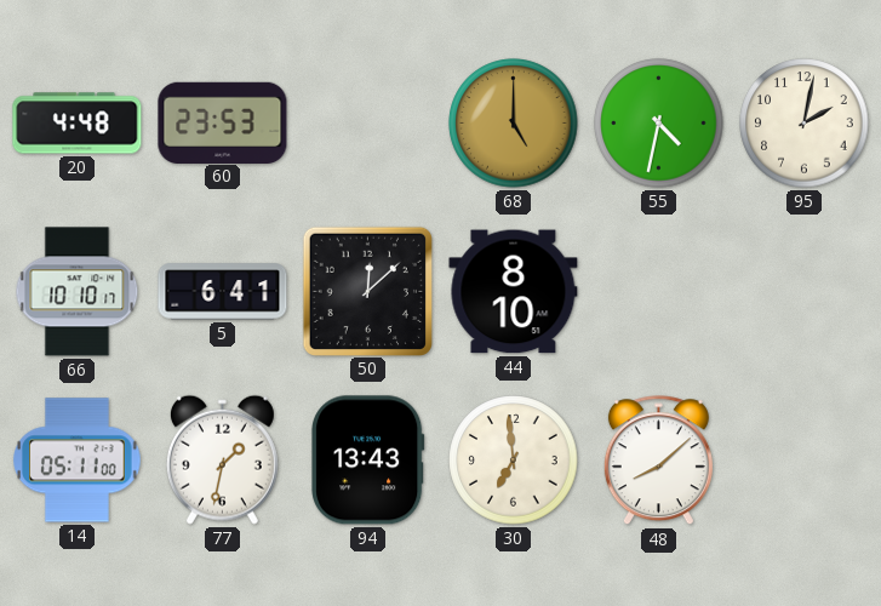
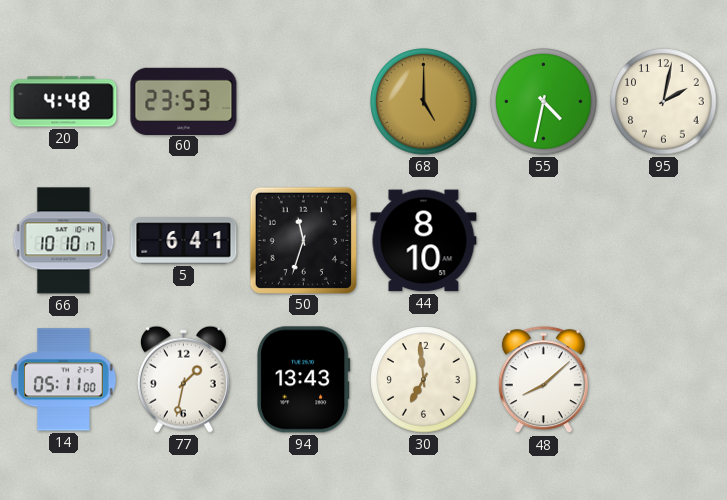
50: 12:08 -> 11:33
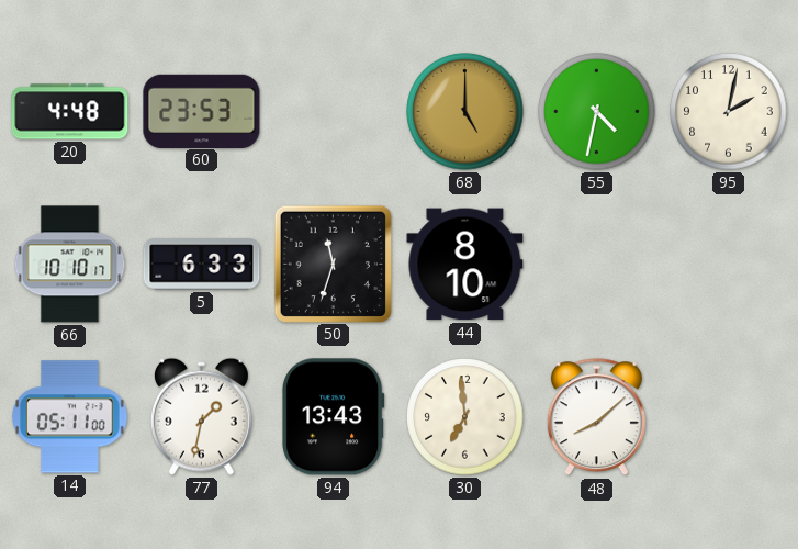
5: 6:41 -> 6:33
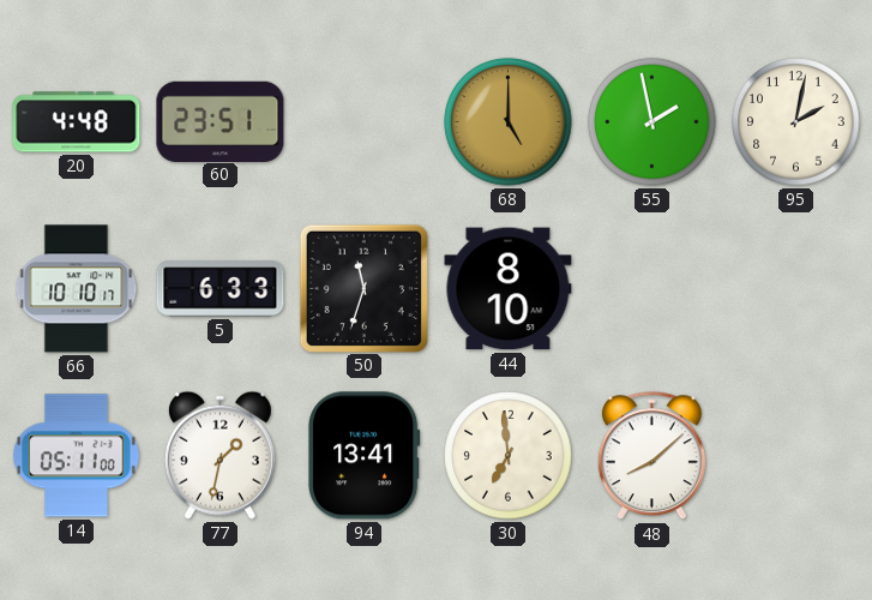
60: 23:53 -> 23:51
55: 4:32 -> 1:58
94: 13:43 -> 13:41
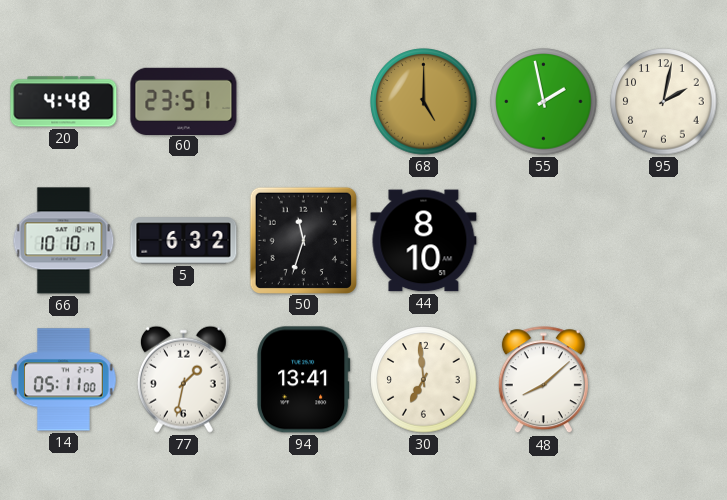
5: 6:33 -> 6:32
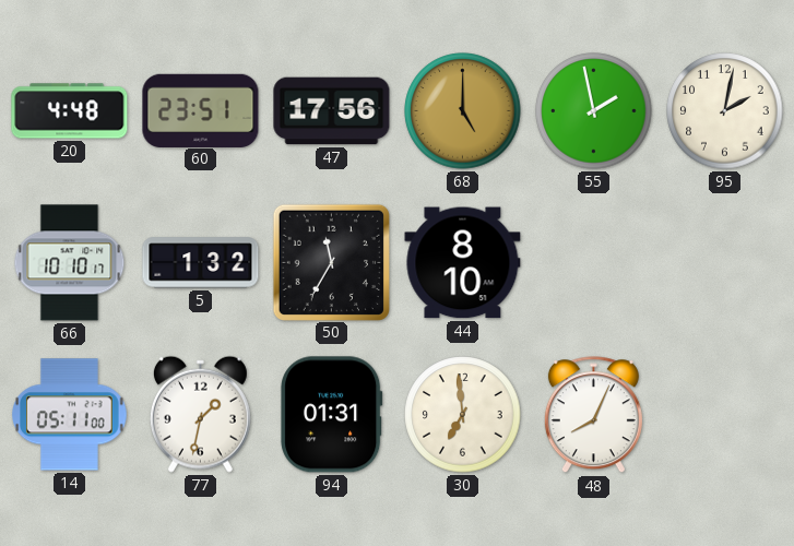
47: none -> 17:56
5: 6:32 -> 1:32
50: 11:33 -> 11:35
94: 13:41 -> 01:31
48: 8:08 -> 8:04
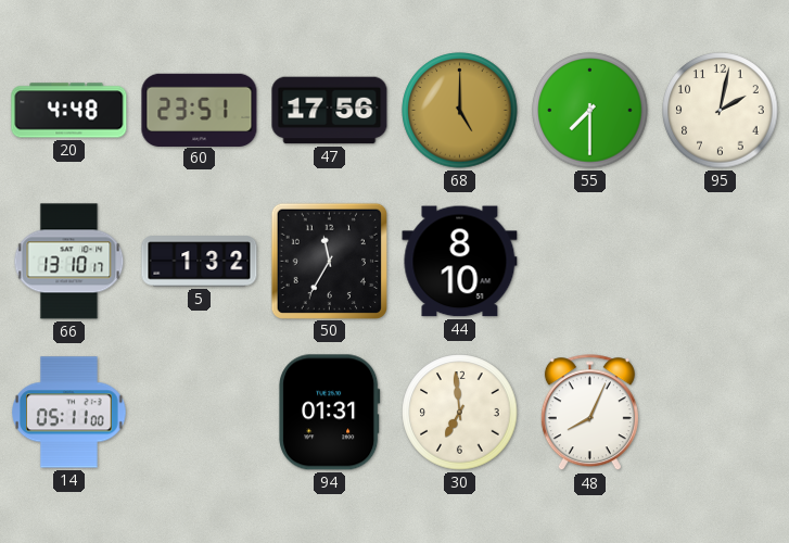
55: 1:58 -> 7:30
66: 10:10 -> 13:10
77: 1:32 -> none
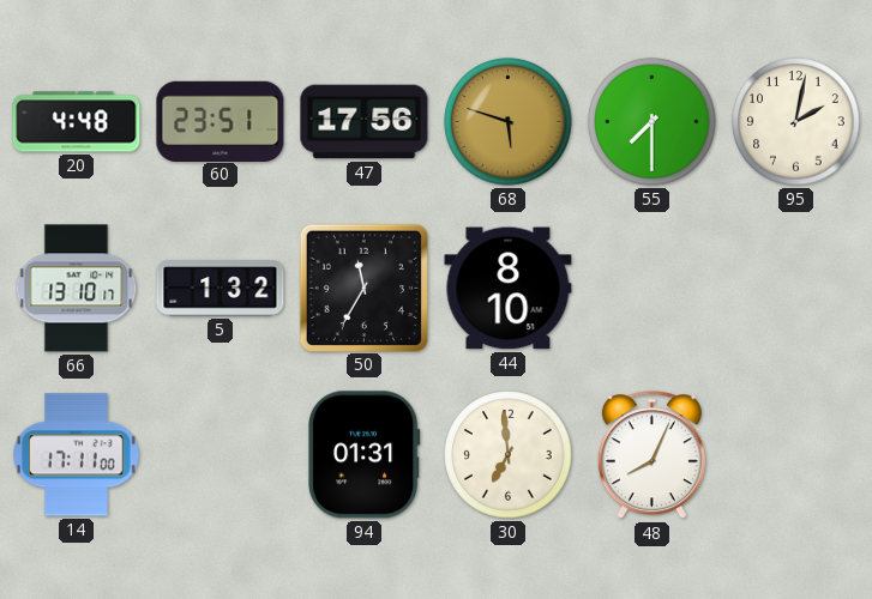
68: 5:00 -> 5:48
14: 05:11 -> 17:11
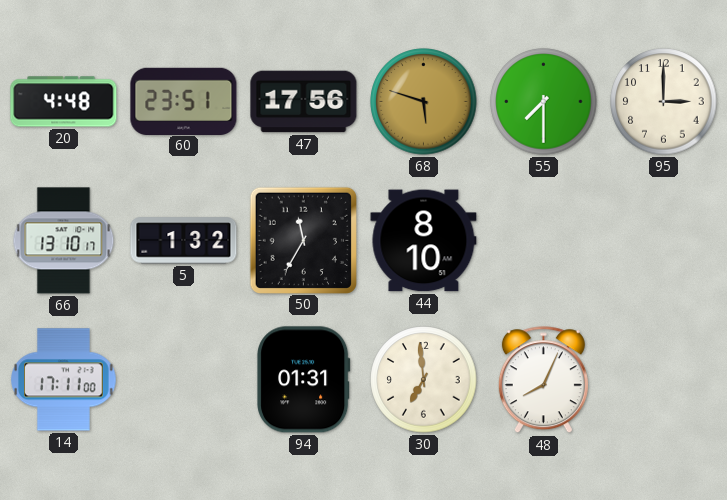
95: 2:02 -> 3:00
